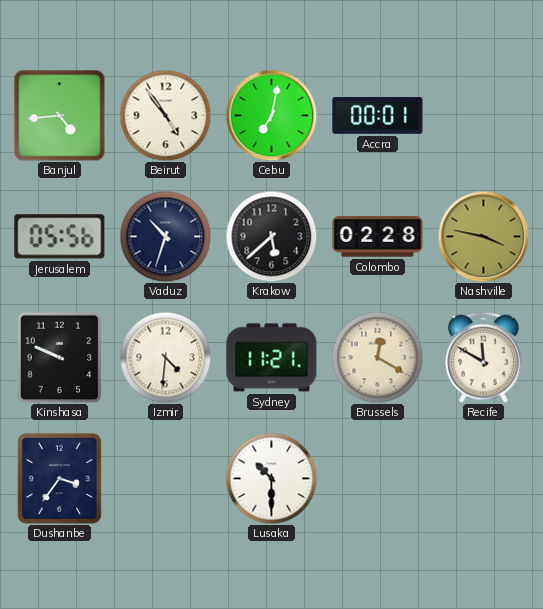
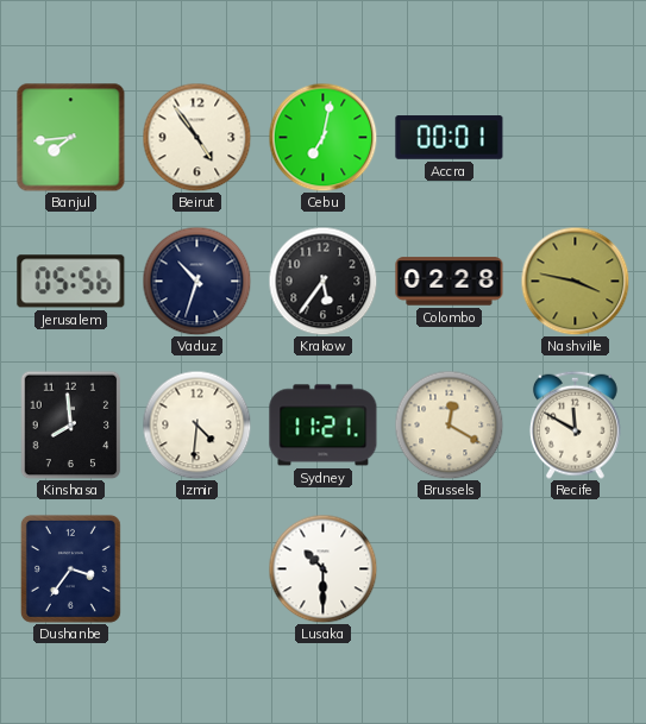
Banjul: 4:44 -> 7:44
Krakow: 5:38 -> 5:36
Kinshasa: 9:49 -> 7:59
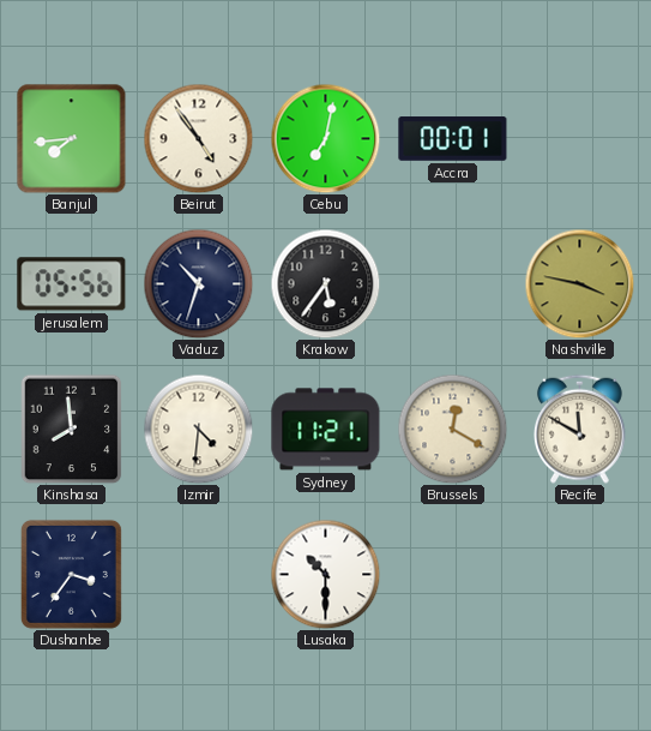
Colombo: 02:28 -> none
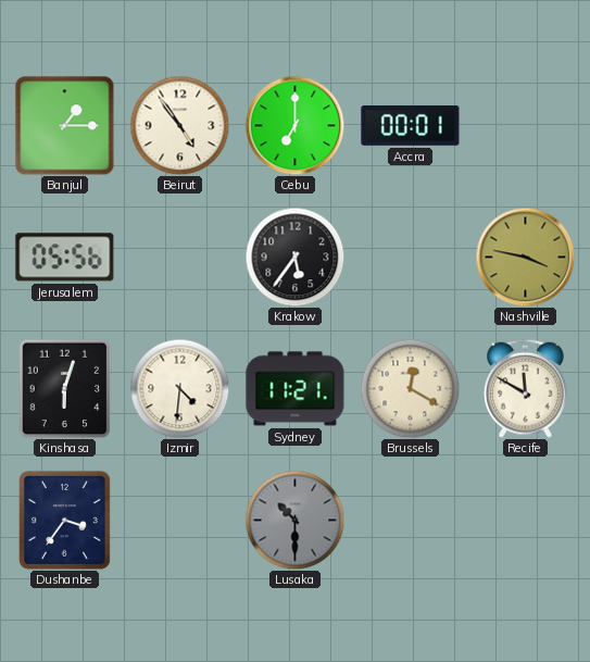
Banjul: 7:44 -> 1:15
Cebu: 7:02 -> 7:00
Vaduz: 10:33 -> none
Kinshasa: 7:59 -> 6:03
Lusaka dial: white -> grey
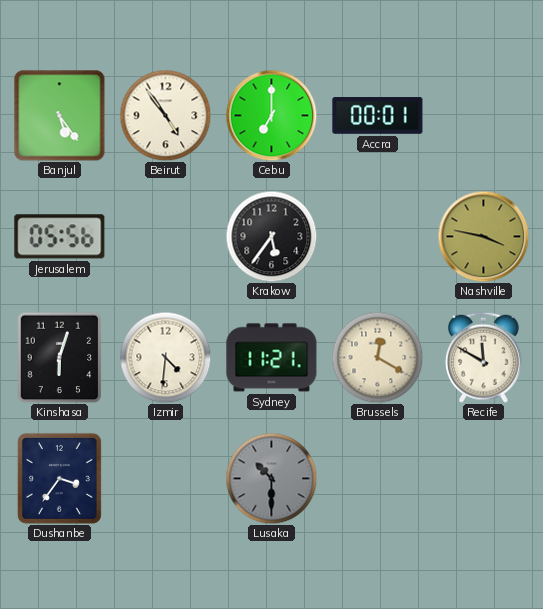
Banjul: 1:15 -> 5:24
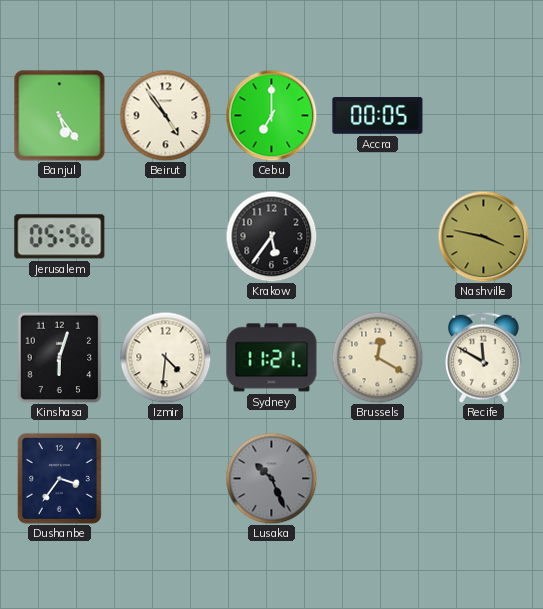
Accra: 00:01 -> 00:05
Lusaka: 10:30 -> 10:26
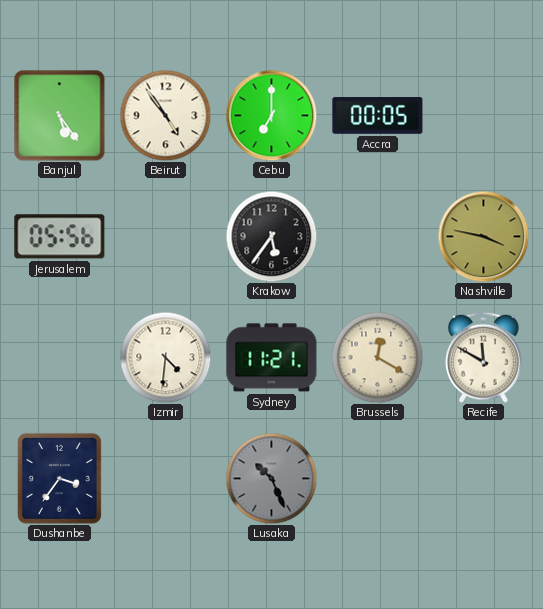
Kinshasa: 6:03 -> none
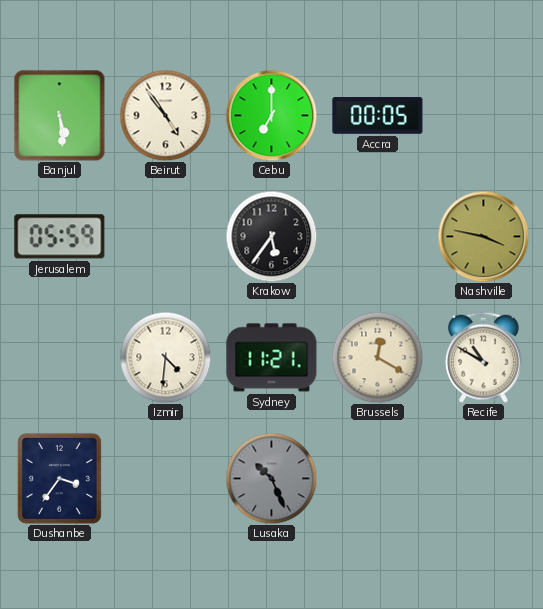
Banjul: 5:24 -> 5:29
Jerusalem: 05:56 -> 05:59
Recife: 11:50 -> 10:50
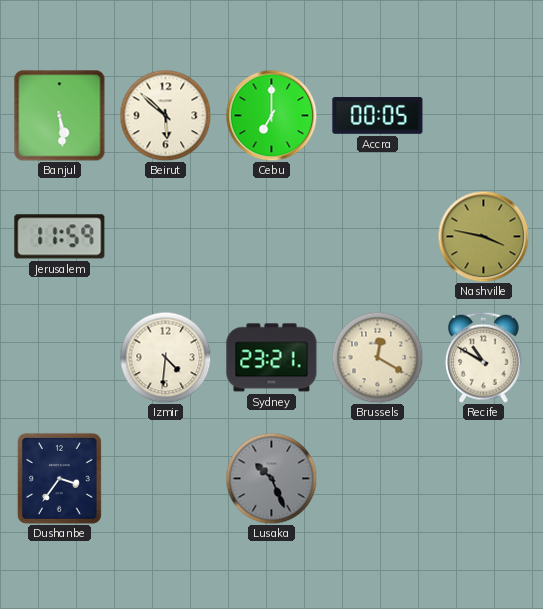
Beirut: 4:54 -> 5:52
Jerusalem: 05:59 -> 11:59
Krakow: 5:36 -> none
Sydney: 11:21 -> 23:21
